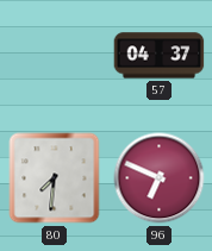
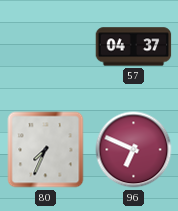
80: 7:31 -> 7:34
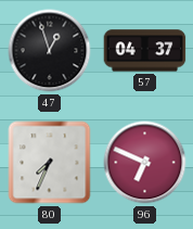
47: none -> 12:57
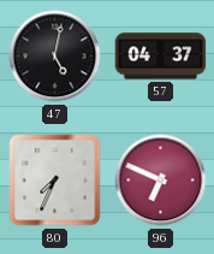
47: 12:57 -> 5:02
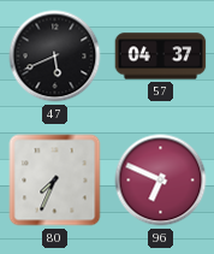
47: 5:02 -> 5:41
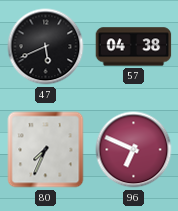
57: 04:37 -> 04:38
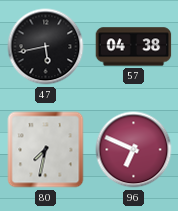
47: 5:41 -> 5:43
80: 7:34 -> 7:32
